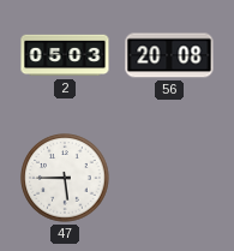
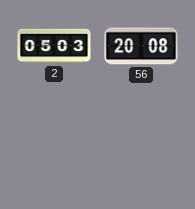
47: 5:45 -> none
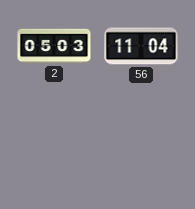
56: 20:08 -> 11:04
